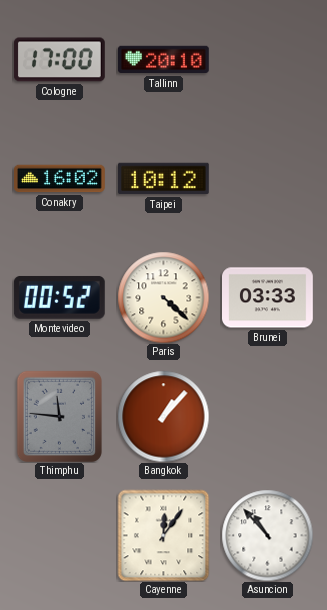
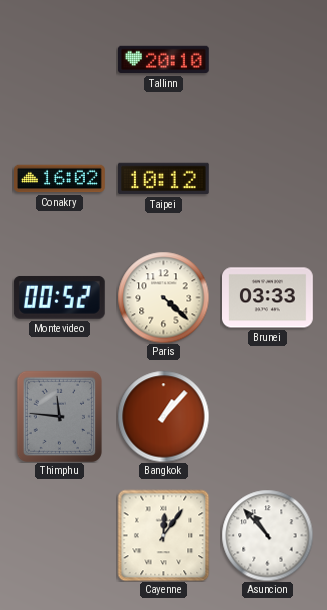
Cologne: 17:00 -> none
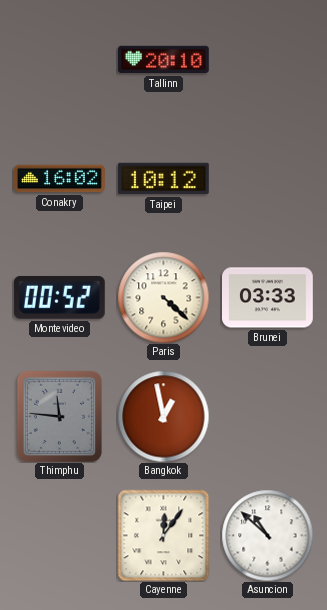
Bangkok: 1:07 -> 12:58
Asuncion: 10:53 -> 10:52
